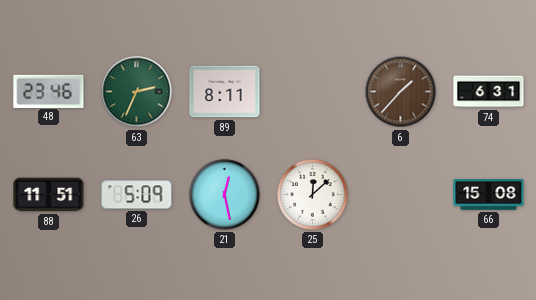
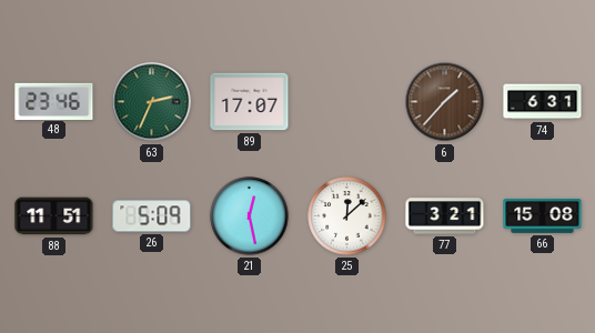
89: 8:11 -> 17:07
77: none -> 3:21
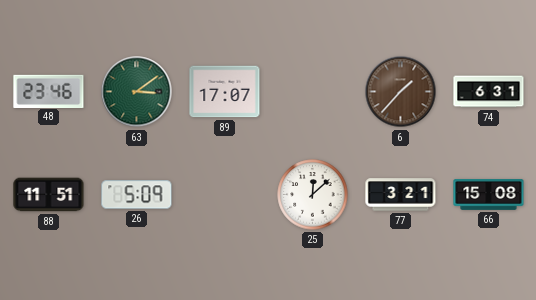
63: 2:34 -> 3:09
21: 12:28 -> none
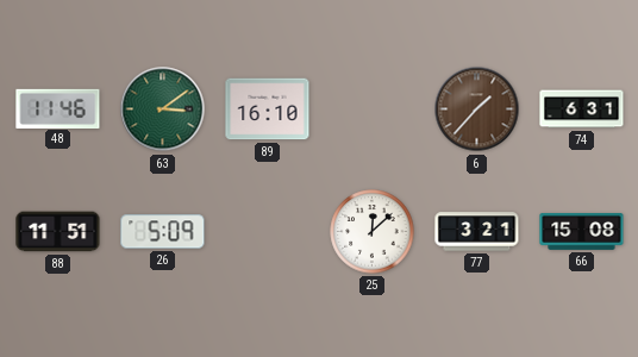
48: 23:46 -> 11:46
89: 17:07 -> 16:10
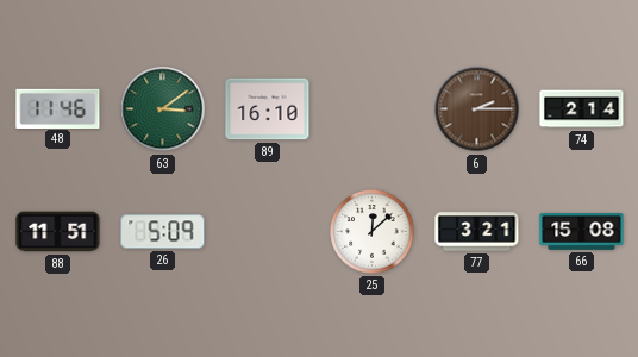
6: 1:37 -> 2:15
74: 6:31 -> 2:14
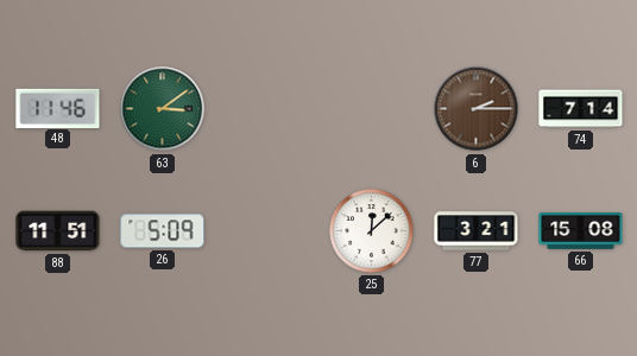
89: 16:10 -> none
74: 2:14 -> 7:14
